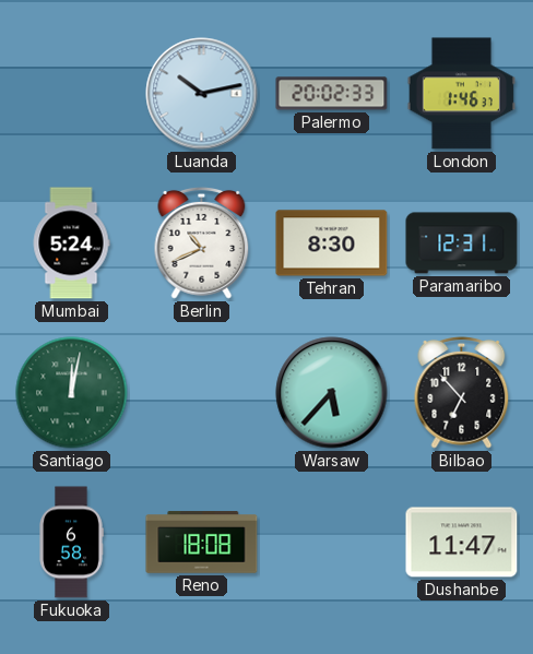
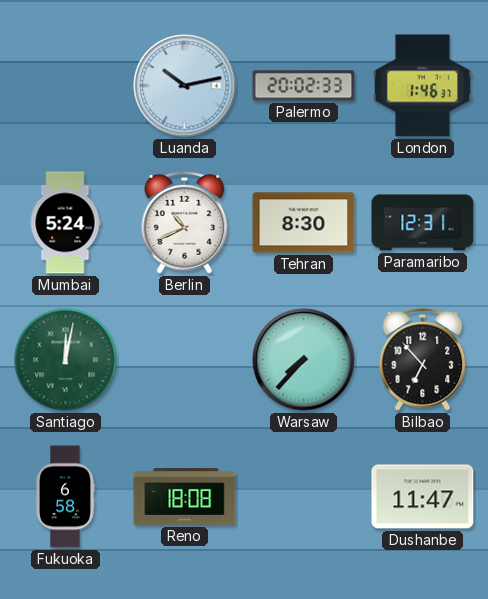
Warsaw: 5:37 -> 7:37
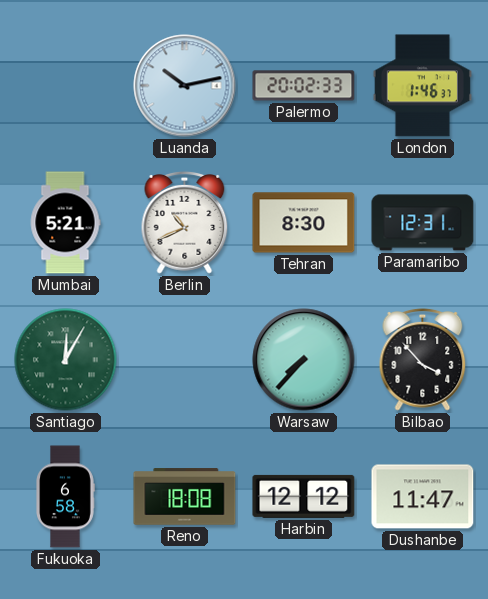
Mumbai: 5:24 -> 5:21
Santiago: 12:02 -> 12:05
Bilbao: 6:53 -> 3:53
Harbin: none -> 12:12
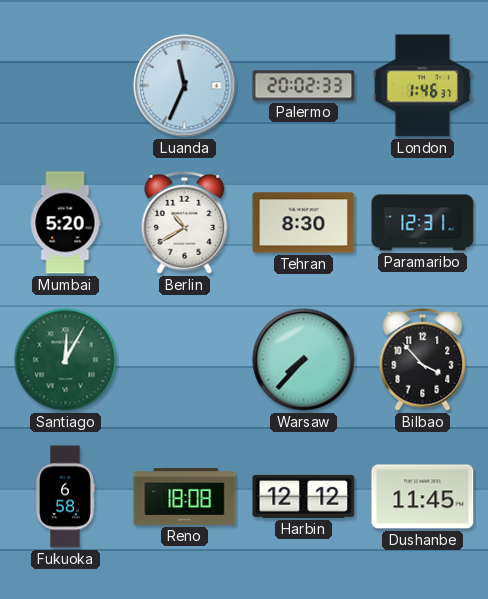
Luanda: 10:13 -> 11:34
Mumbai: 5:21 -> 5:20
Berlin: 10:41 -> 10:40
Dushanbe: 11:47 -> 11:45
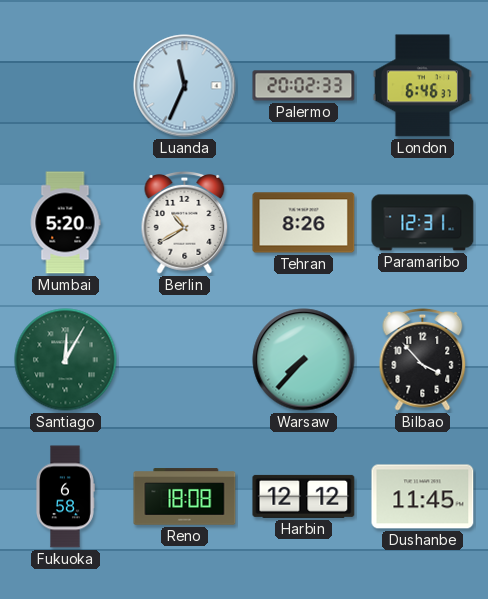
London: 1:46 -> 6:46
Tehran: 8:30 -> 8:26
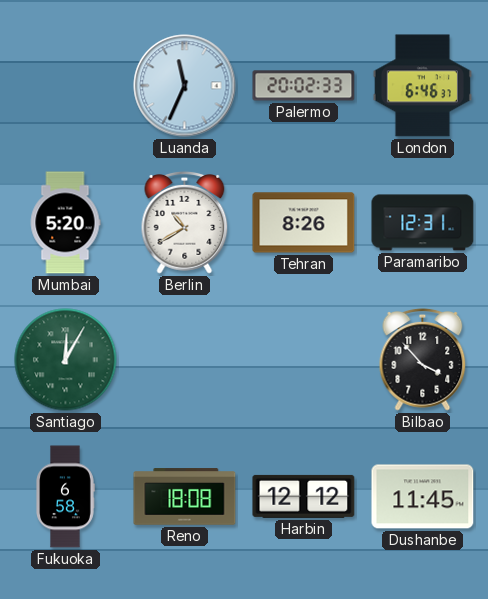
Warsaw: 7:37 -> none
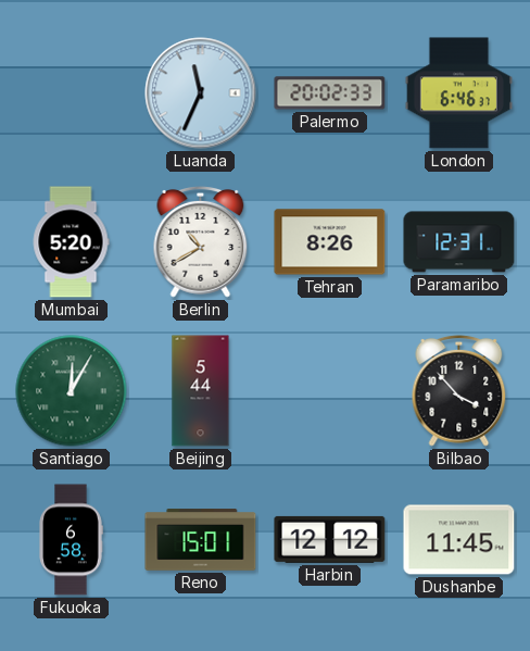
Beijing: none -> 5:44
Reno: 18:08 -> 15:01
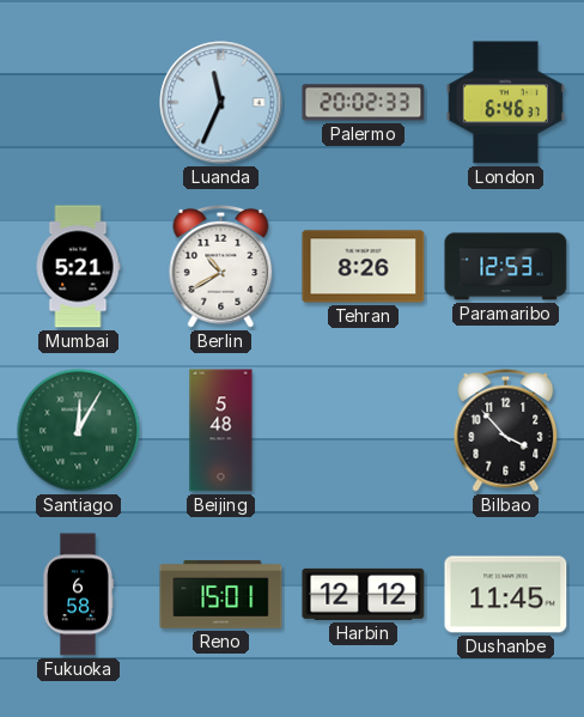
Mumbai: 5:20 -> 5:21
Paramaribo: 12:31 -> 12:53
Beijing: 5:44 -> 5:48
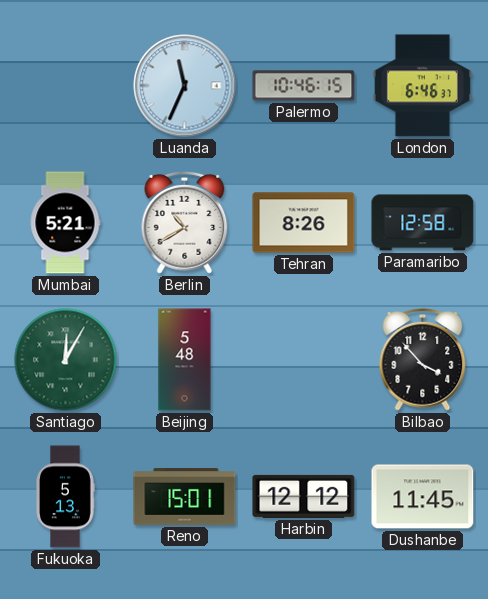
Palermo: 20:02 -> 10:46
Paramaribo: 12:53 -> 12:58
Fukuoka: 6:58 -> 5:13
